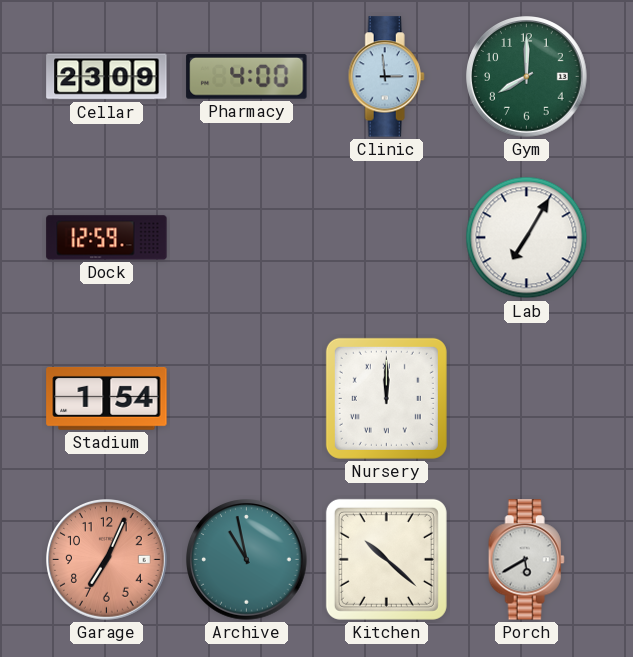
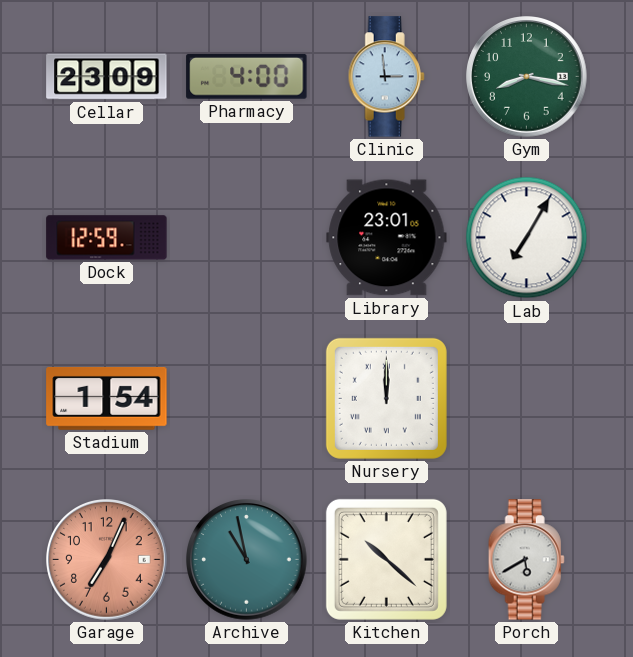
Gym: 8:00 -> 8:17
Library: none -> 23:01
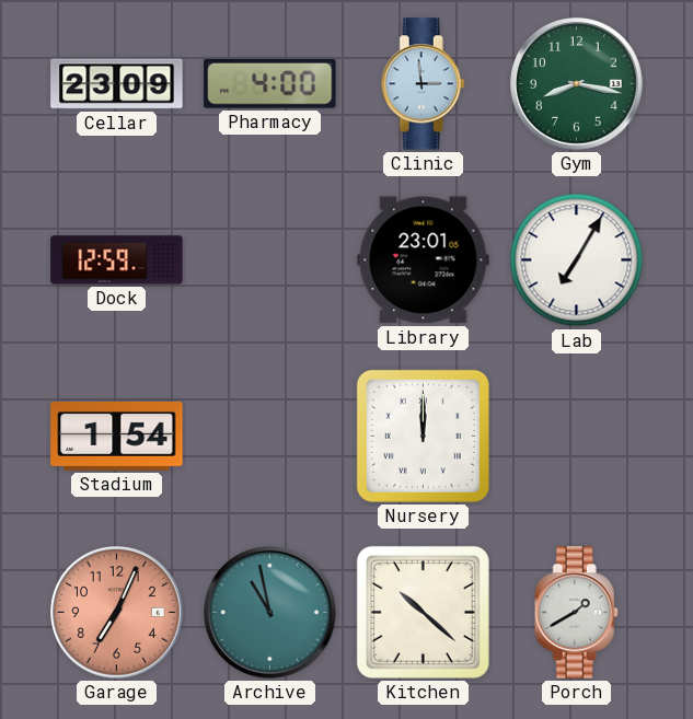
Porch: 5:40 -> 1:40
